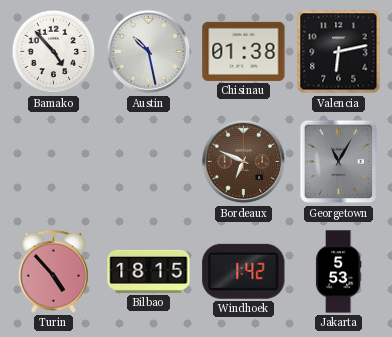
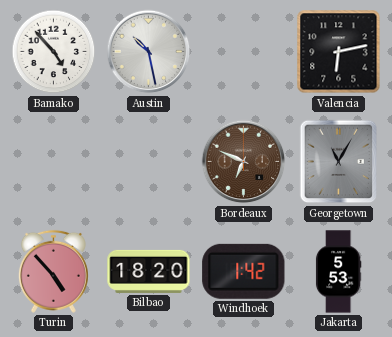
Chisinau: 01:38 -> none
Bilbao: 18:15 -> 18:20
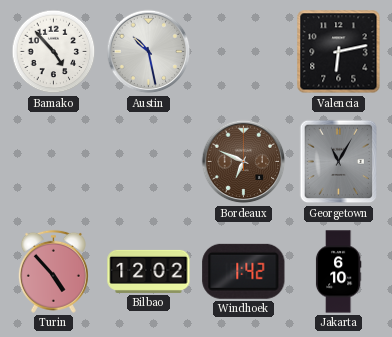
Bilbao: 18:20 -> 12:02
Jakarta: 5:53 -> 6:10
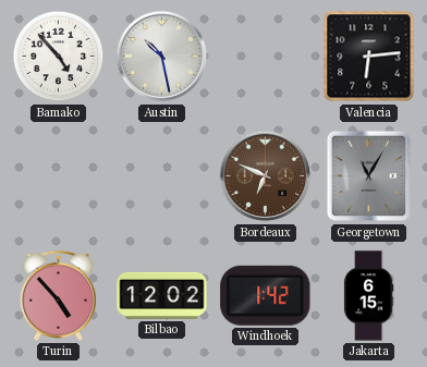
Valencia: 6:13 -> 6:14
Jakarta: 6:10 -> 6:15
